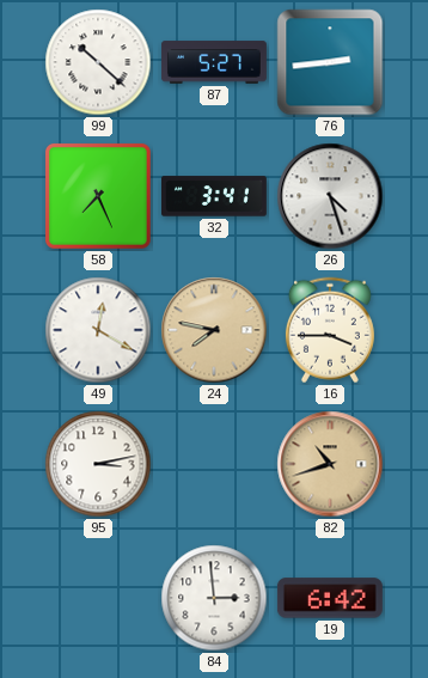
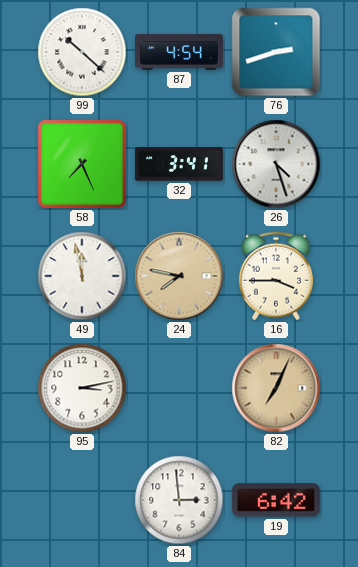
87: 5:27 -> 4:54
76: 2:44 -> 2:42
49: 12:20 -> 11:58
82: 10:42 -> 7:04
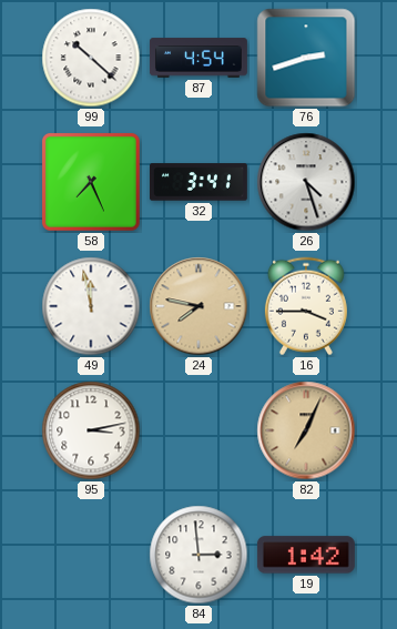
19: 6:42 -> 1:42
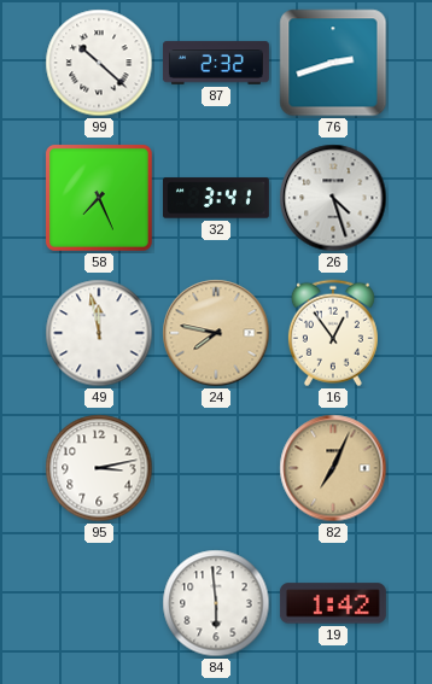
87: 4:54 -> 2:32
16: 3:45 -> 12:54
84: 2:59 -> 5:59
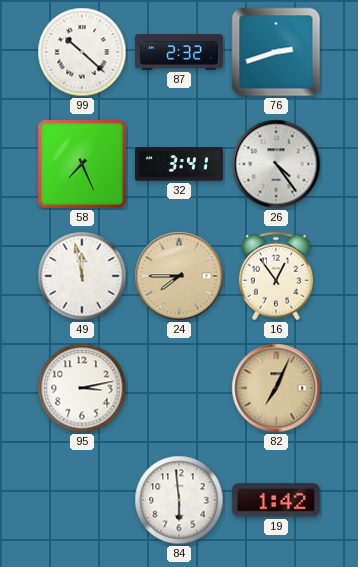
26: 4:27 -> 4:24
24: 7:47 -> 7:45
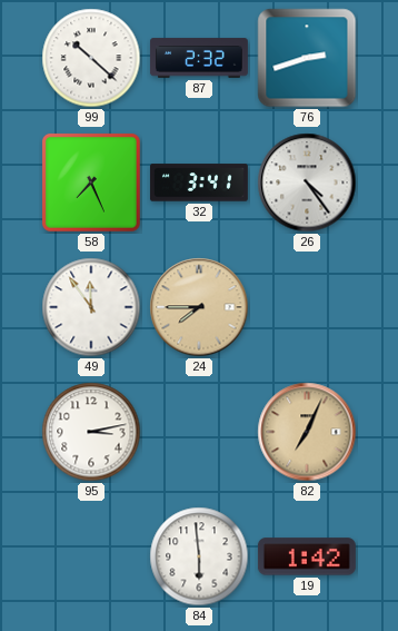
49: 11:58 -> 11:54
16: 12:54 -> none
